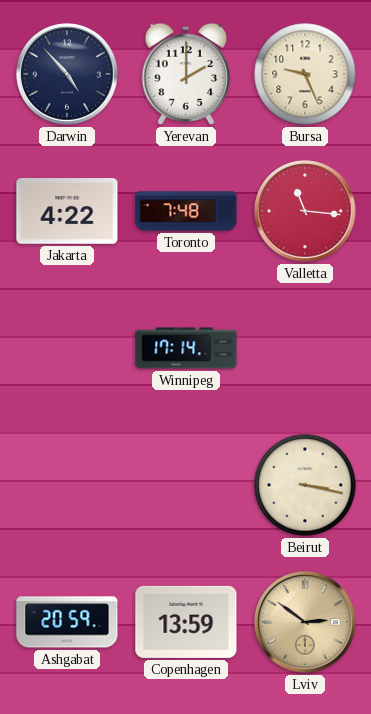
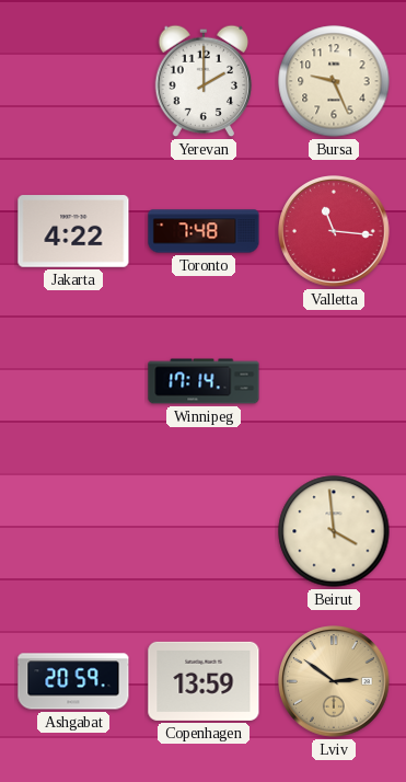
Darwin: 4:53 -> none
Beirut: 3:17 -> 3:59
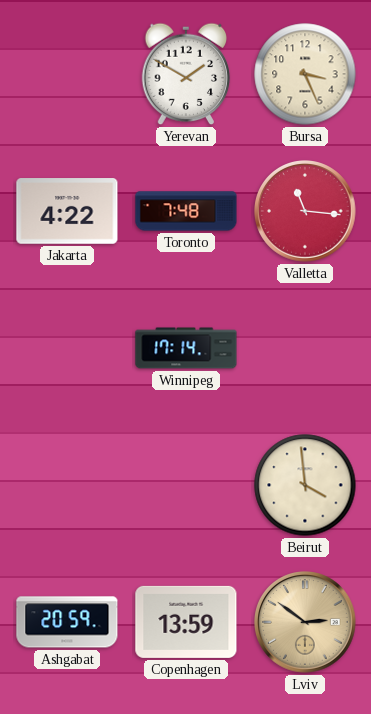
Yerevan: 2:00 -> 1:50
Bursa: 9:26 -> 3:26
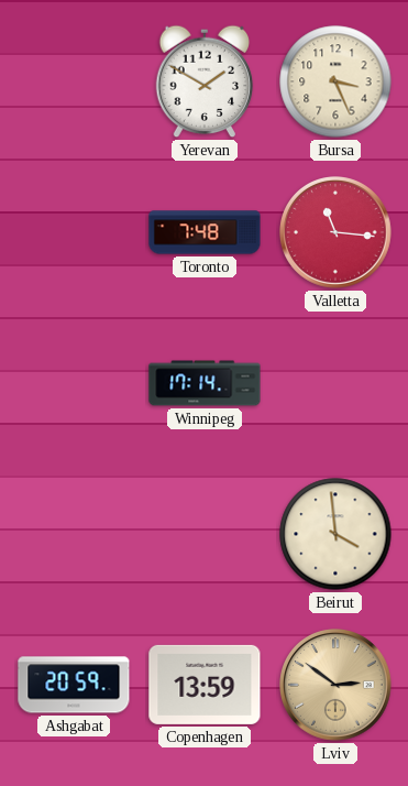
Jakarta: 4:22 -> none
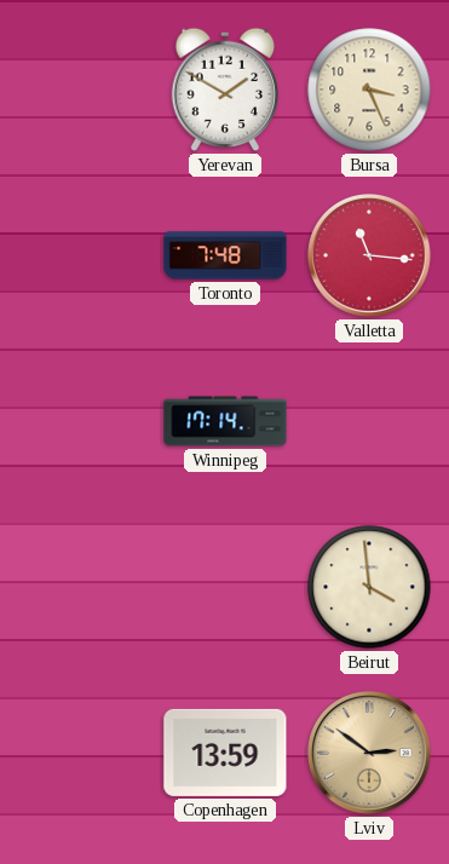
Ashgabat: 20:59 -> none
